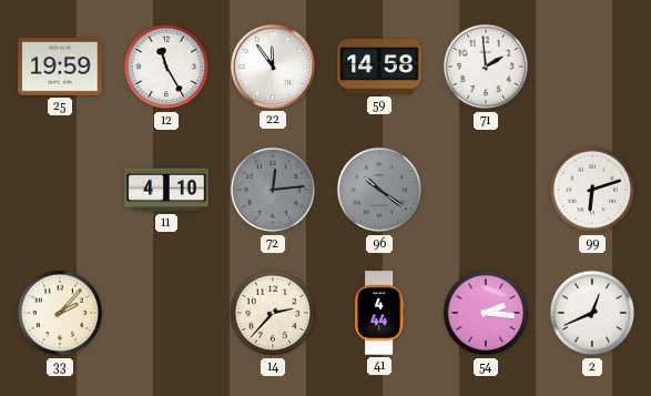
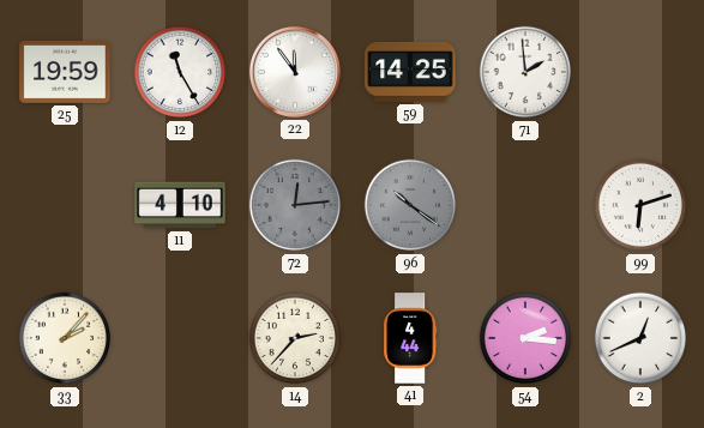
59: 14:58 -> 14:25
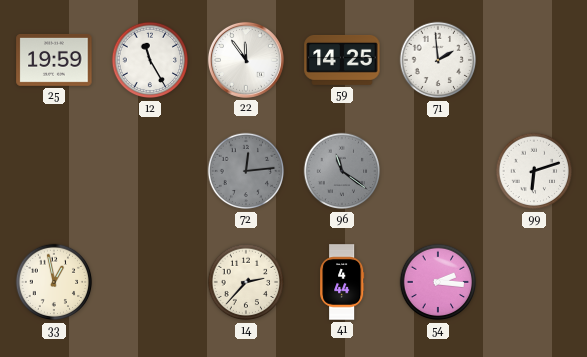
11: 4:10 -> none
96: 10:21 -> 11:21
33: 2:07 -> 12:58
2: 12:41 -> none
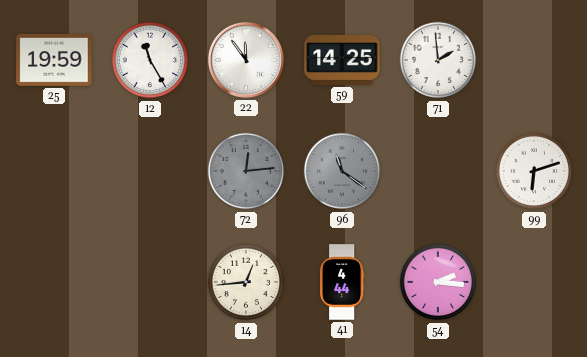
33: 12:58 -> none
14: 2:37 -> 12:44
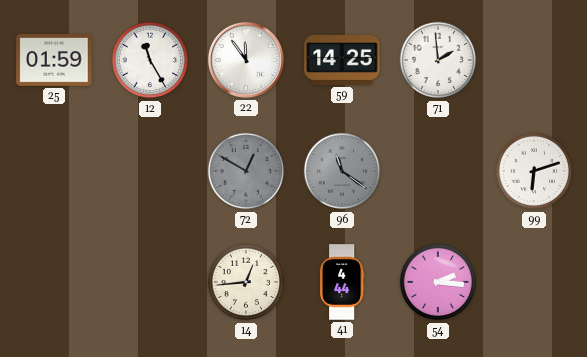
25: 19:59 -> 01:59
72: 12:14 -> 12:50
